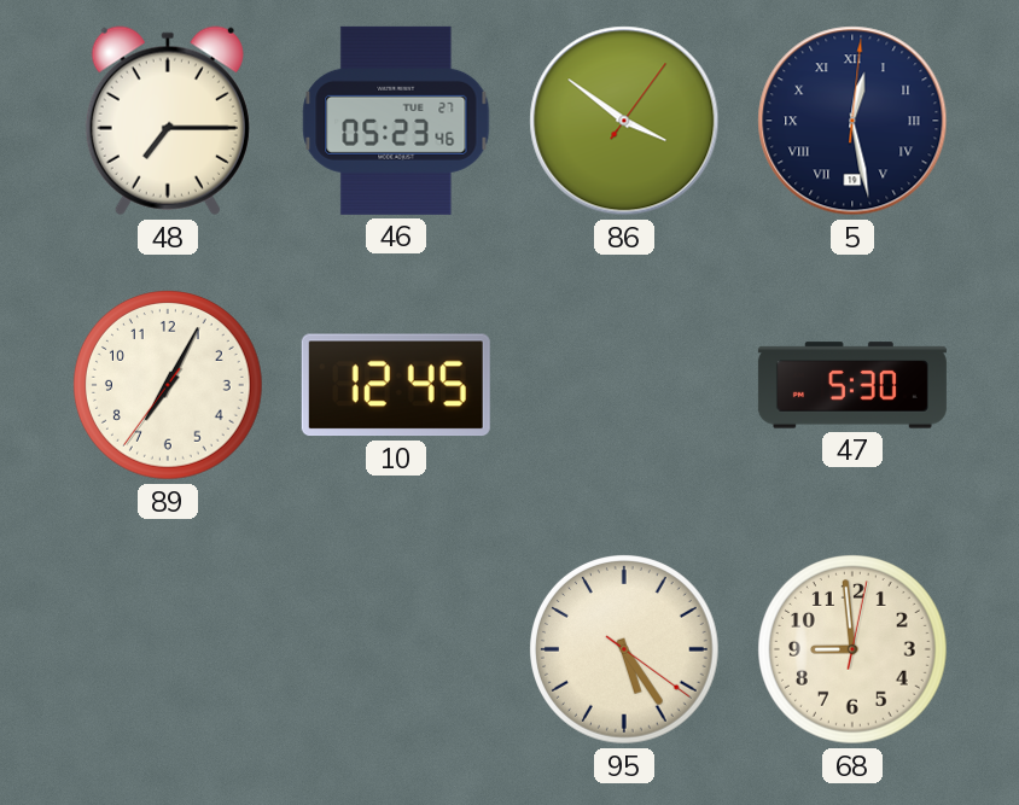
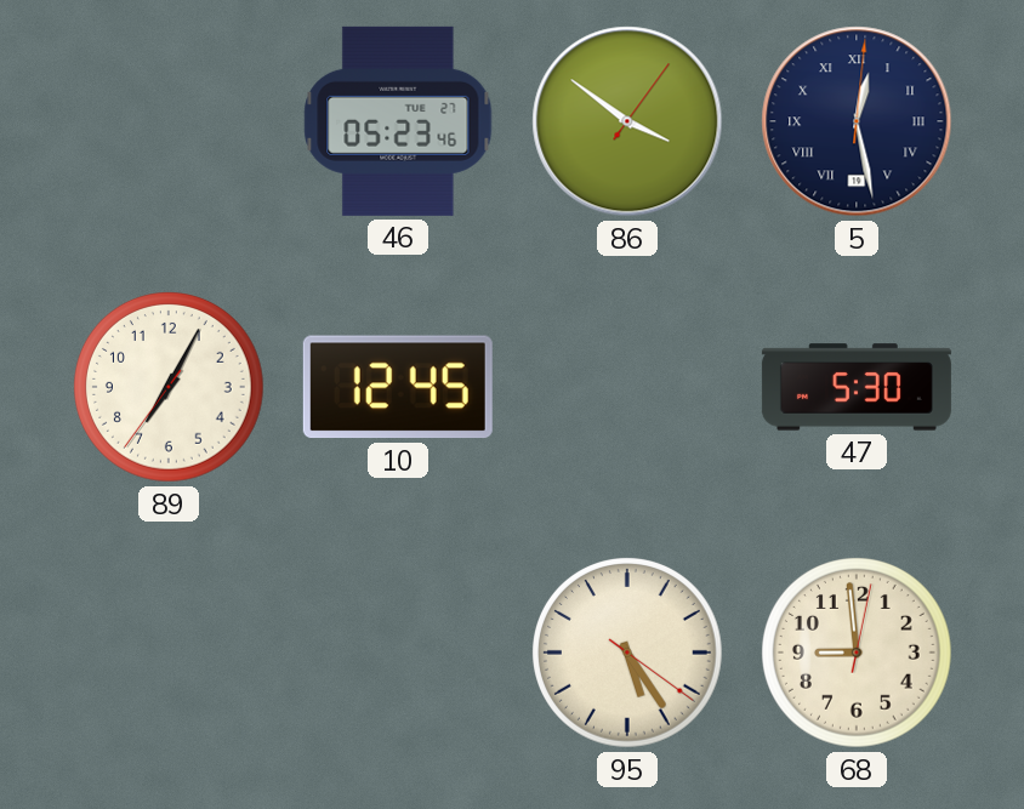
48: 7:15 -> none
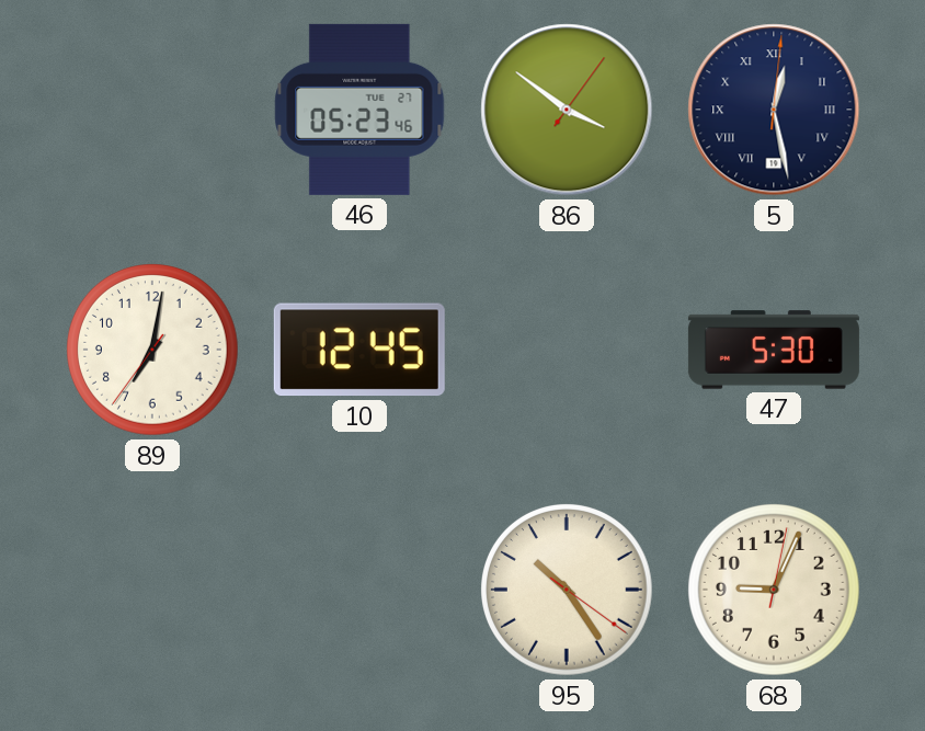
89: 7:04 -> 7:01
95: 5:24 -> 10:24
68: 8:59 -> 9:04
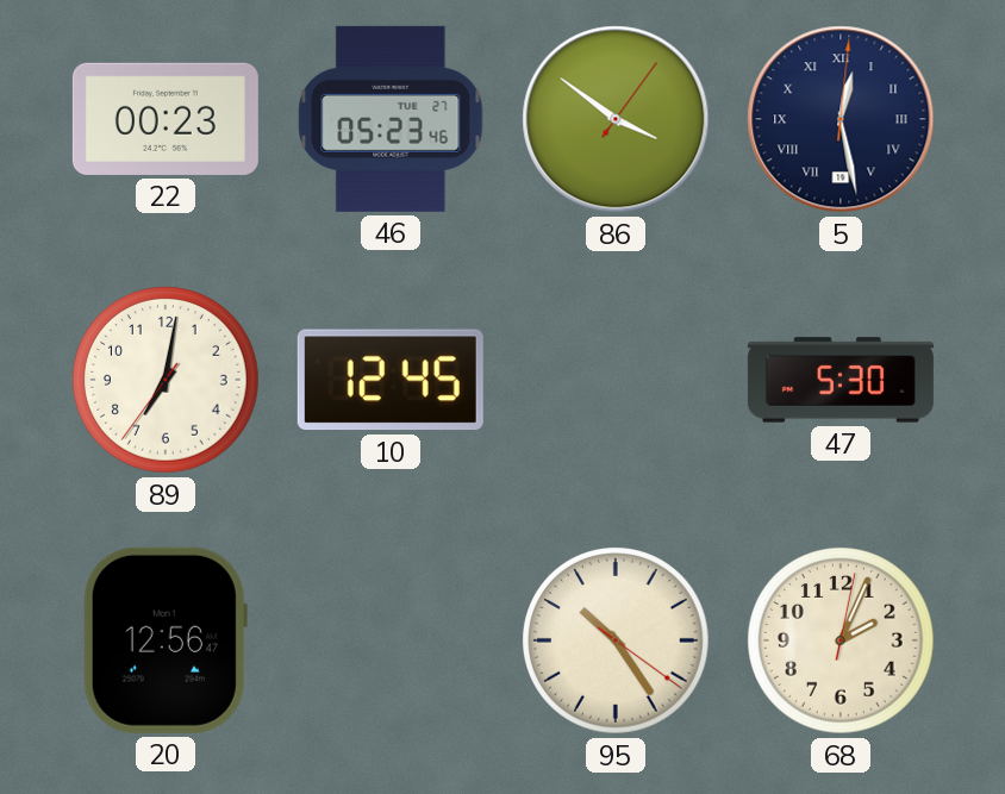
22: none -> 00:23
20: none -> 12:56
68: 9:04 -> 2:04
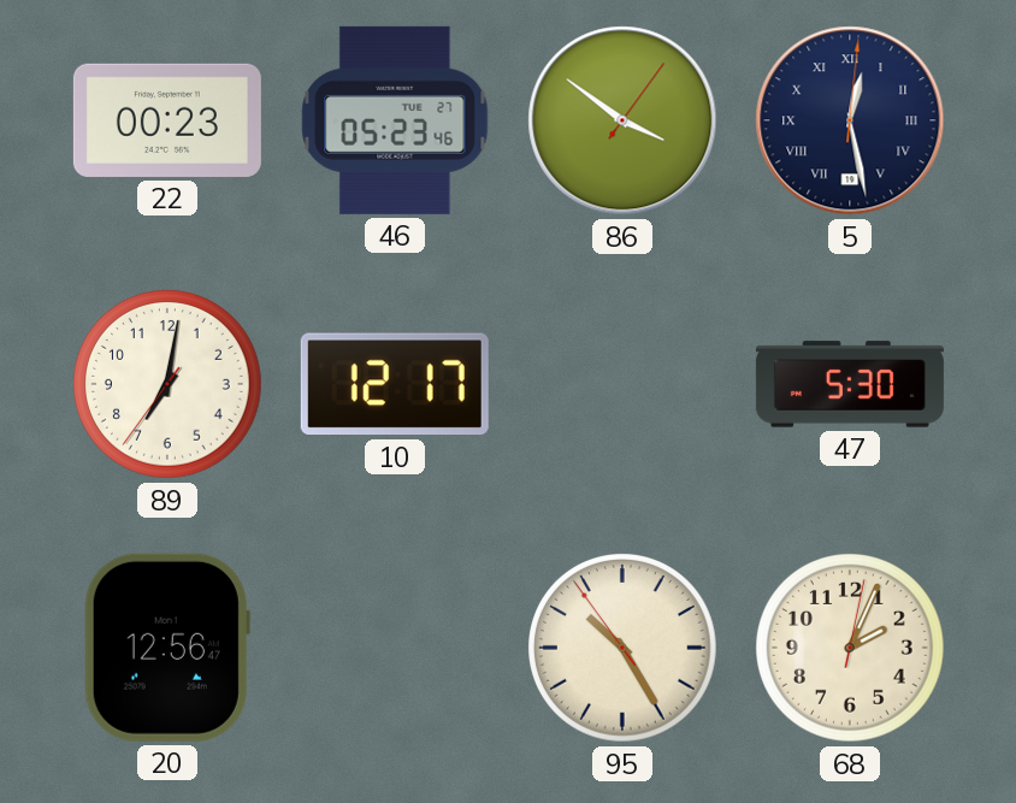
10: 12:45 -> 12:17
95: 10:24:21 -> 10:24:54
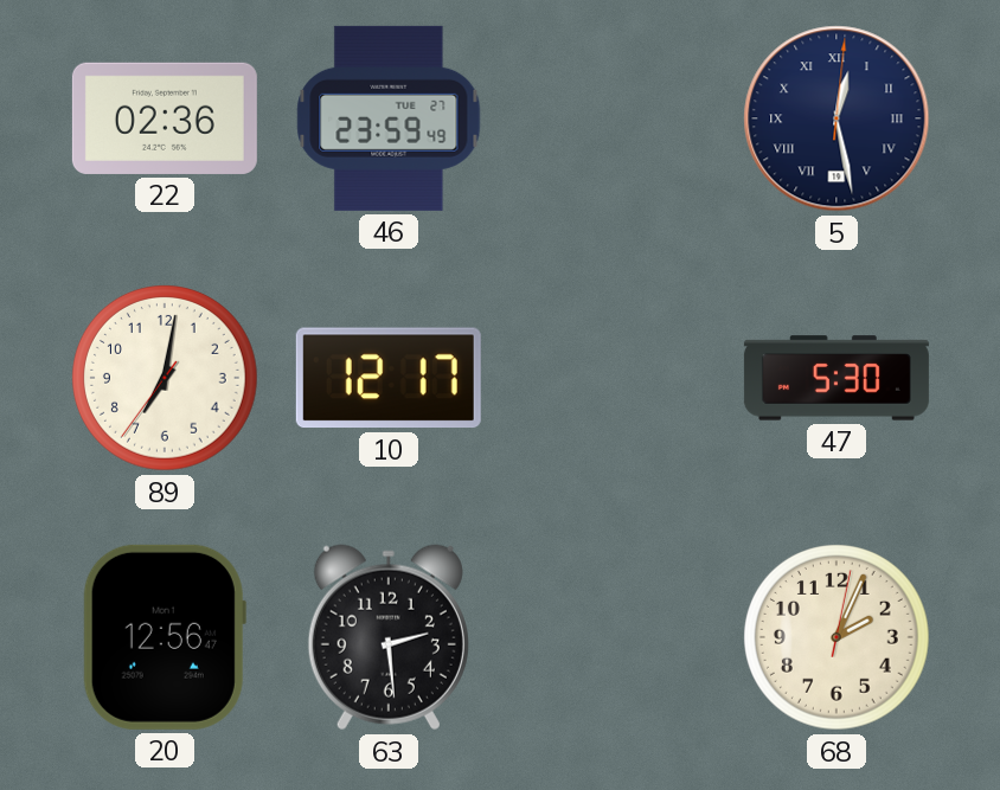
22: 00:23 -> 02:36
46: 05:23 -> 23:59
86: 3:51 -> none
63: none -> 2:29
95: 10:24 -> none
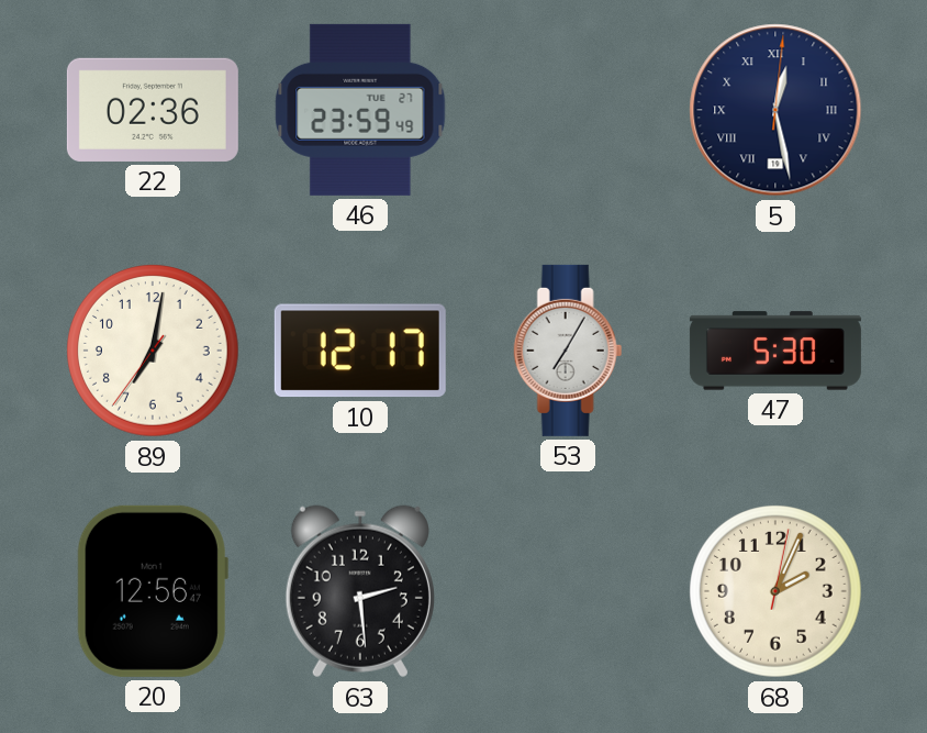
53: none -> 7:05
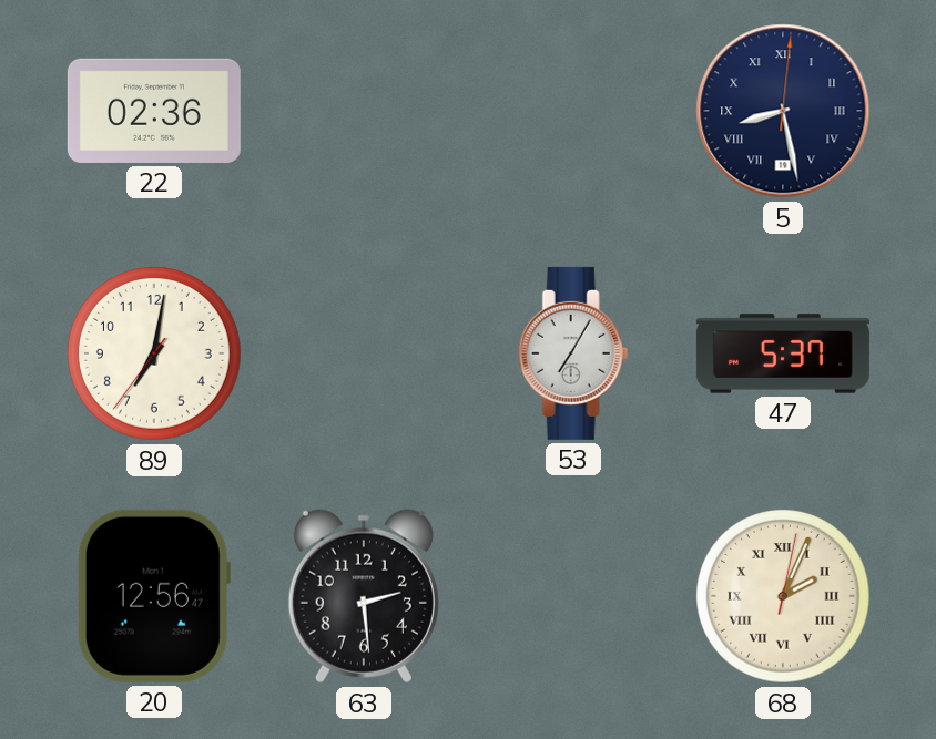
46: 23:59 -> none
5: 12:28 -> 8:28
10: 12:17 -> none
47: 5:30 -> 5:37
68 numerals: Arabic -> Roman
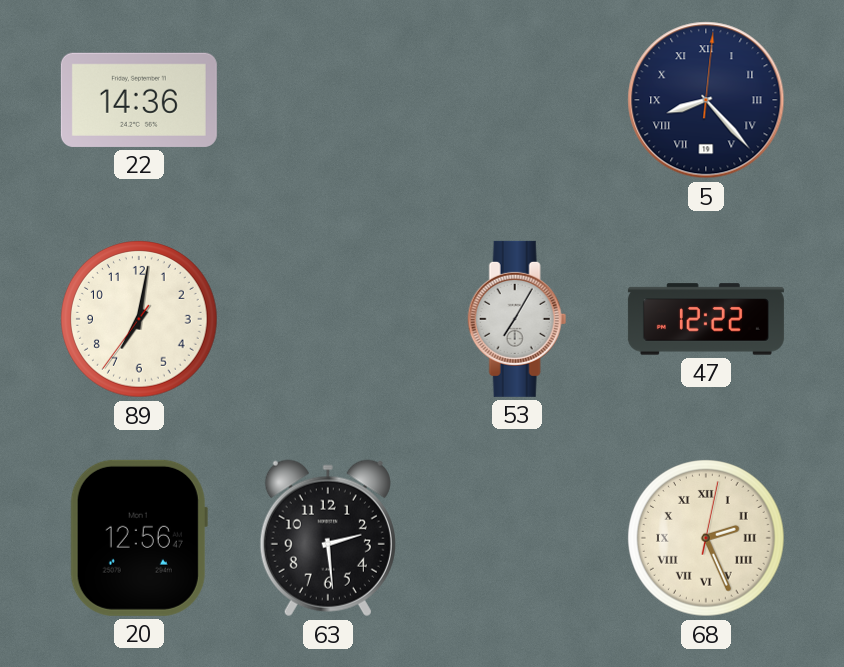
22: 02:36 -> 14:36
5: 8:28 -> 8:23
47: 5:37 -> 12:22
68: 2:04 -> 2:26
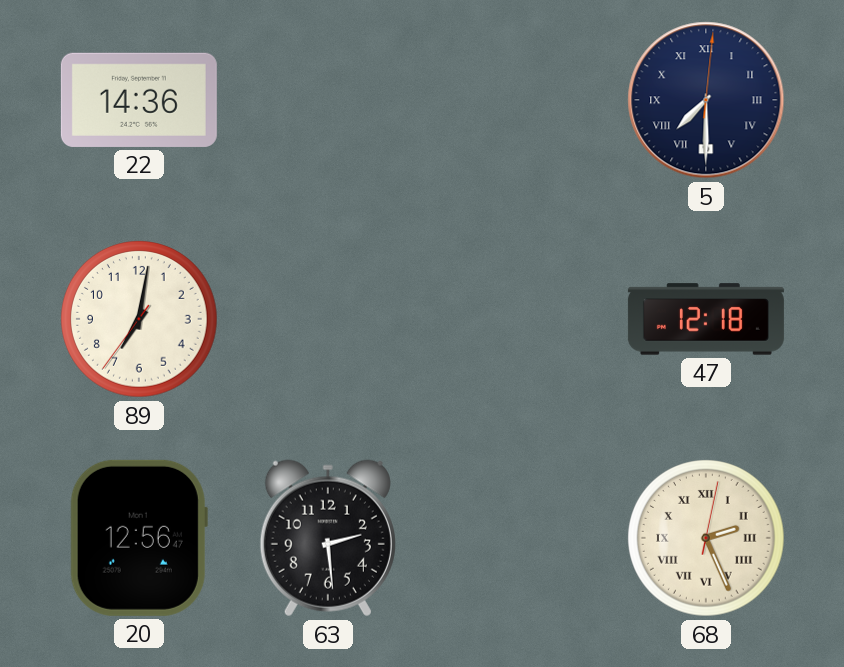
5: 8:23 -> 7:30
53: 7:05 -> none
47: 12:22 -> 12:18
